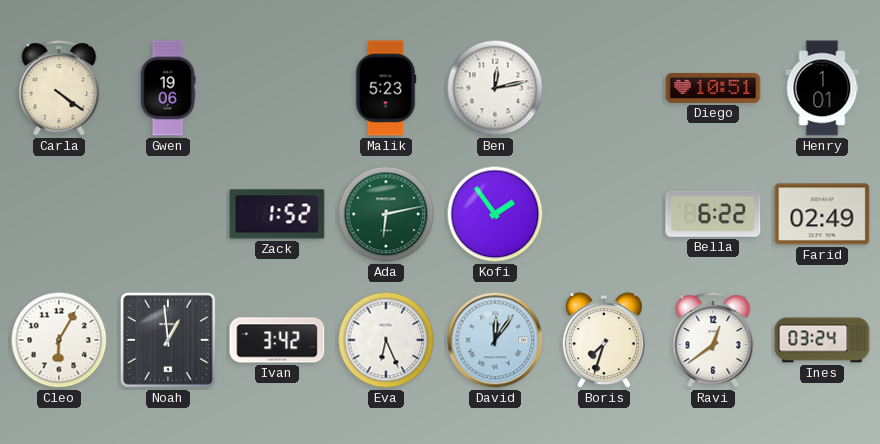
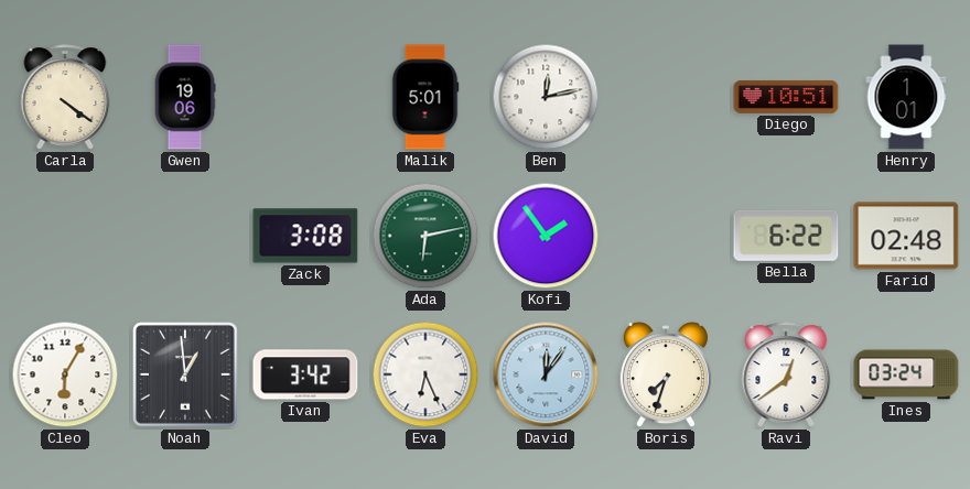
Malik: 5:23 -> 5:01
Zack: 1:52 -> 3:08
Farid: 02:49 -> 02:48
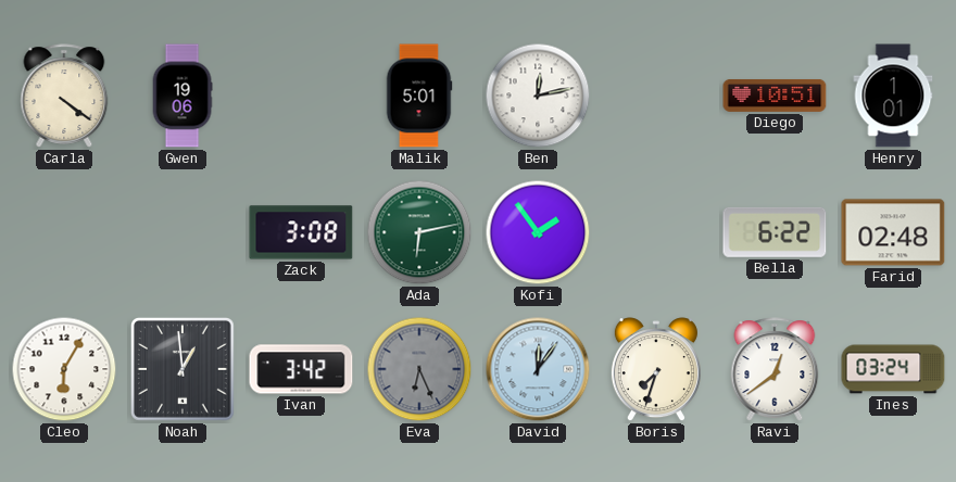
Eva dial: white -> grey
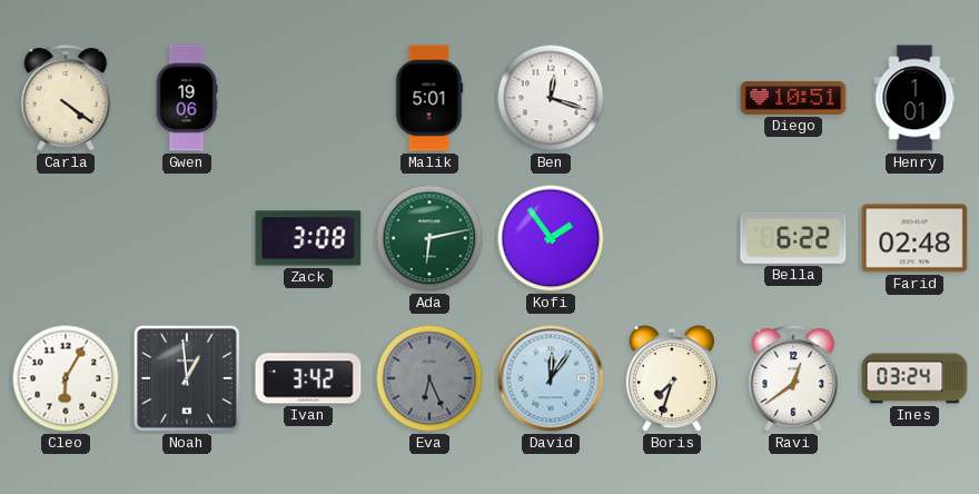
Ben: 12:13 -> 12:18
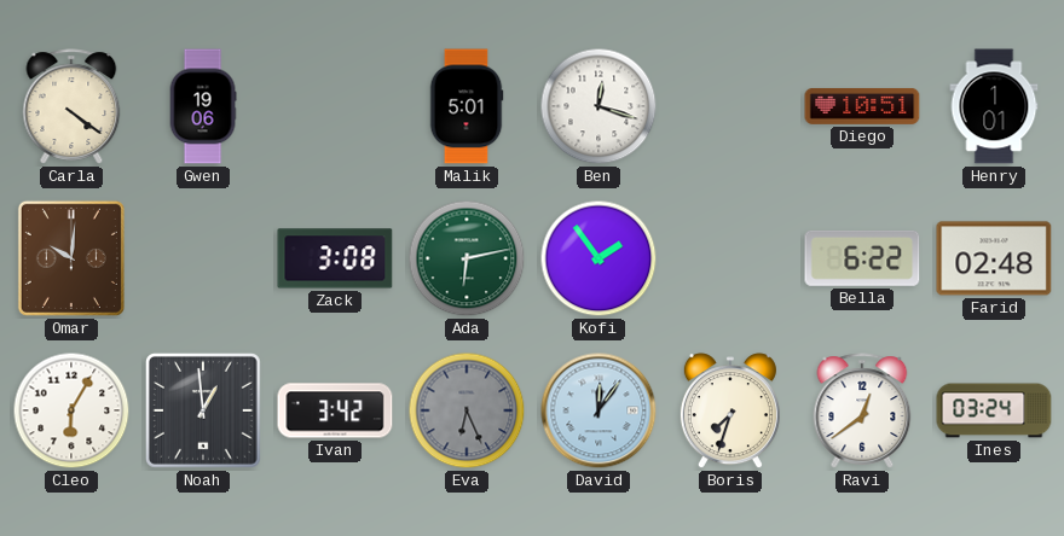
Omar: none -> 10:01
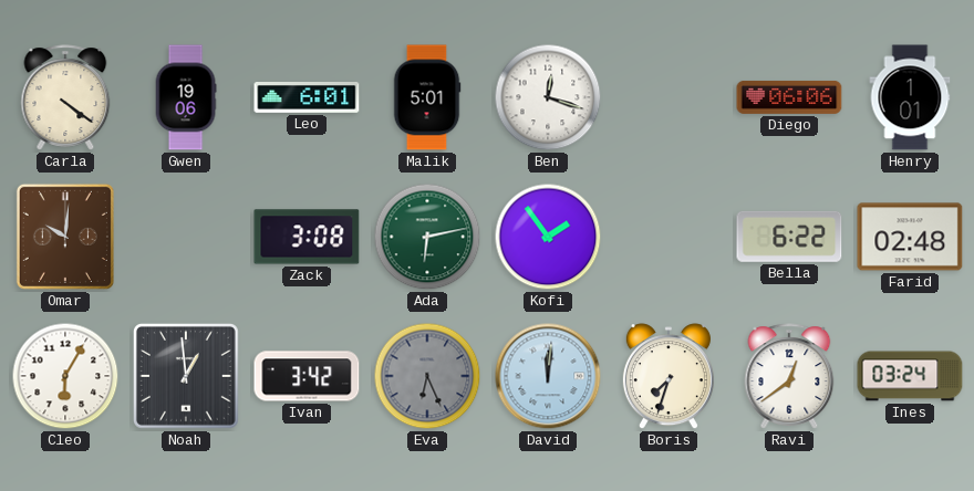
Leo: none -> 6:01
Diego: 10:51 -> 06:06
David: 12:06 -> 12:01
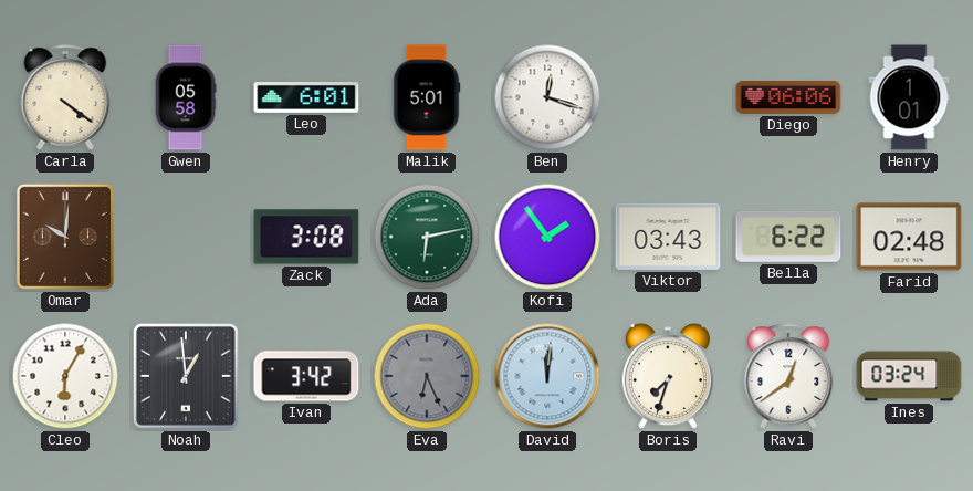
Gwen: 19:06 -> 05:58
Viktor: none -> 03:43
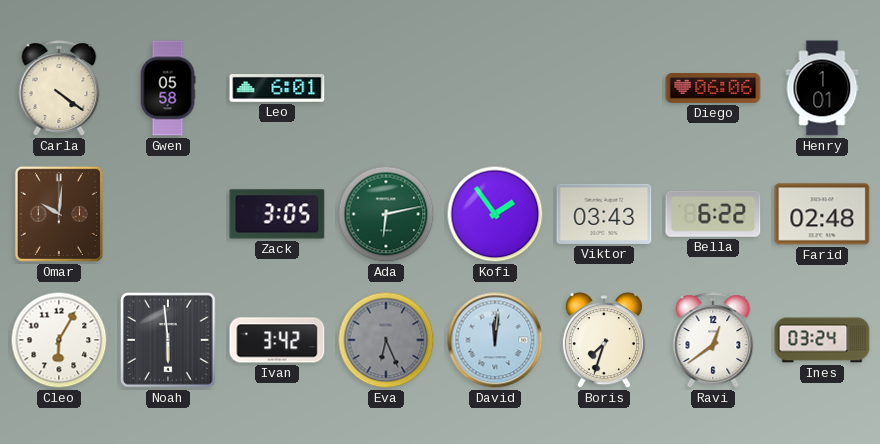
Malik: 5:01 -> none
Ben: 12:18 -> none
Zack: 3:08 -> 3:05
Noah: 12:59 -> 5:59
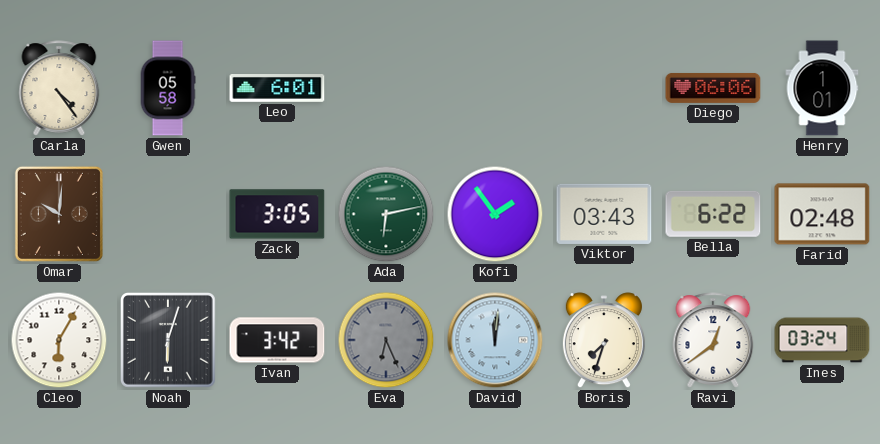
Carla: 4:21 -> 4:24
Noah: 5:59 -> 6:03
